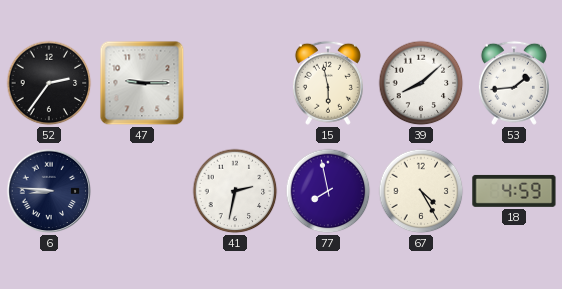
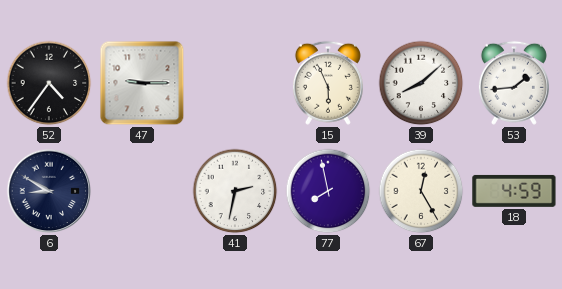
52: 2:36 -> 4:36
15: 5:58 -> 5:56
6: 8:46 -> 8:50
67: 4:25 -> 12:25
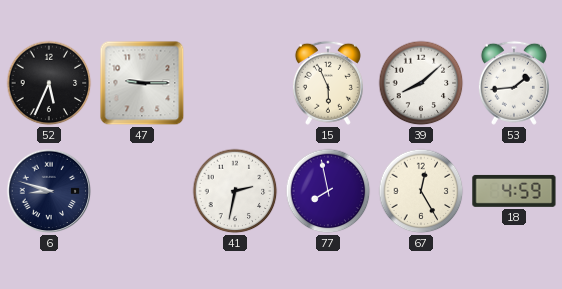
52: 4:36 -> 5:34
6: 8:50 -> 8:48
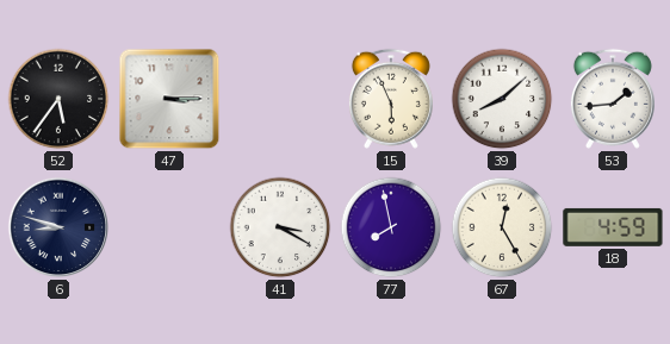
52: 5:34 -> 5:36
47: 9:15 -> 3:15
41: 2:32 -> 3:20
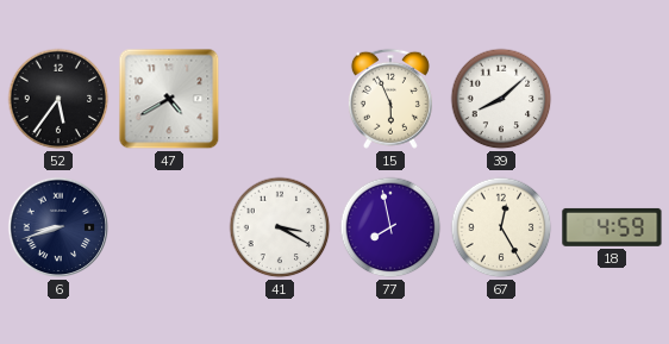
47: 3:15 -> 4:40
53: 1:44 -> none
6: 8:48 -> 8:42
